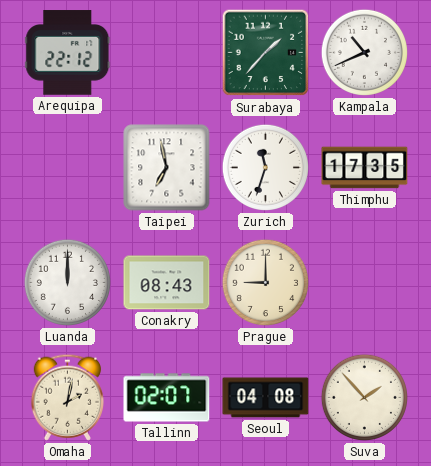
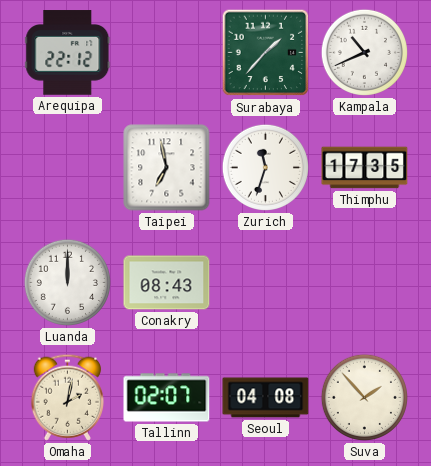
Prague: 9:00 -> none
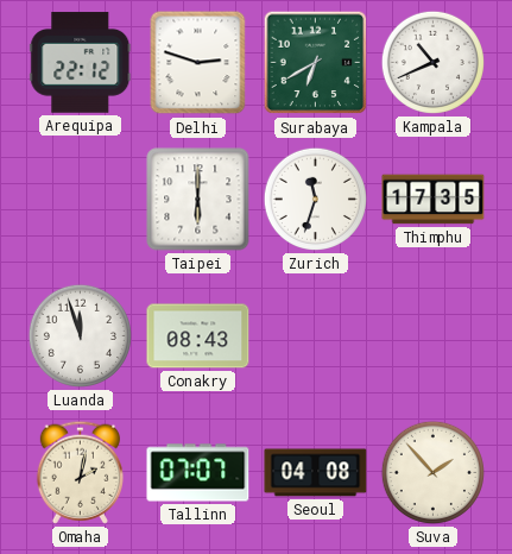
Delhi: none -> 2:48
Surabaya: 1:37 -> 6:40
Taipei: 6:58 -> 6:00
Luanda: 12:00 -> 11:57
Tallinn: 02:07 -> 07:07
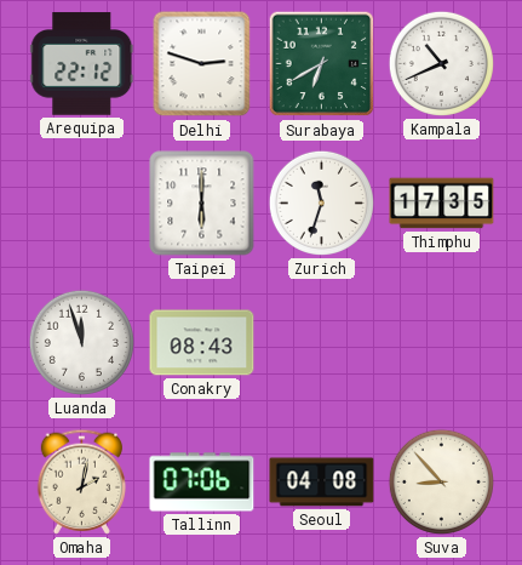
Tallinn: 07:07 -> 07:06
Suva: 1:53 -> 8:53
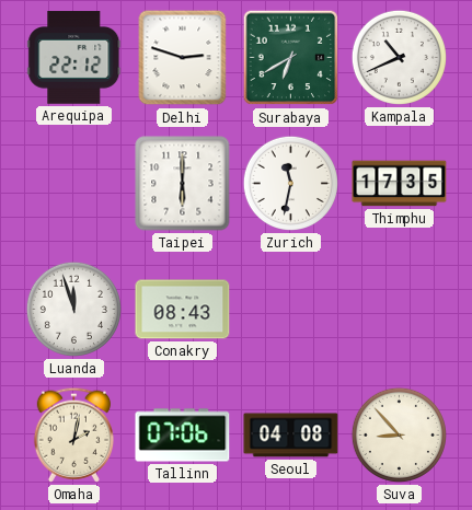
Zurich: 11:33 -> 11:32
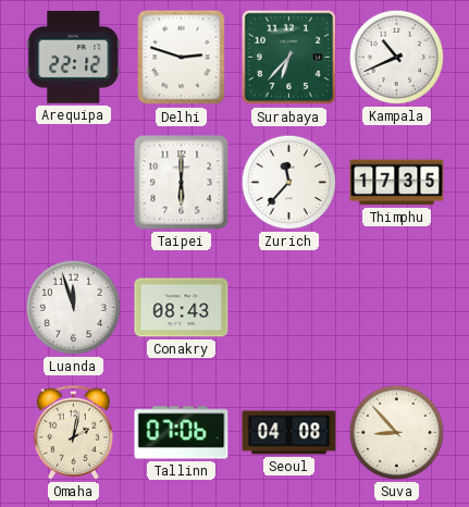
Surabaya: 6:40 -> 6:37
Zurich: 11:32 -> 11:37
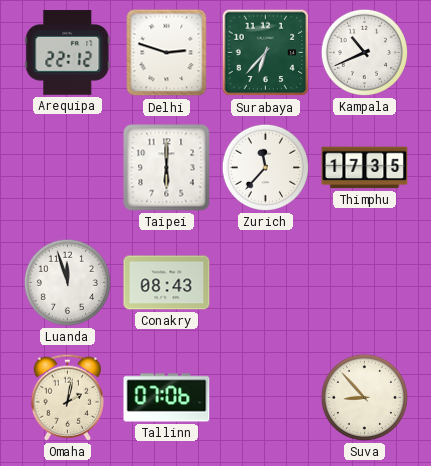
Seoul: 04:08 -> none
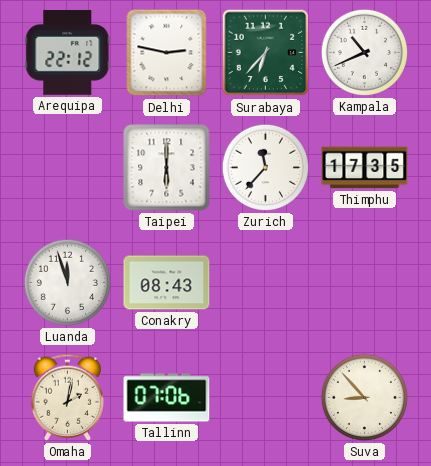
Delhi: 2:48 -> 2:47
